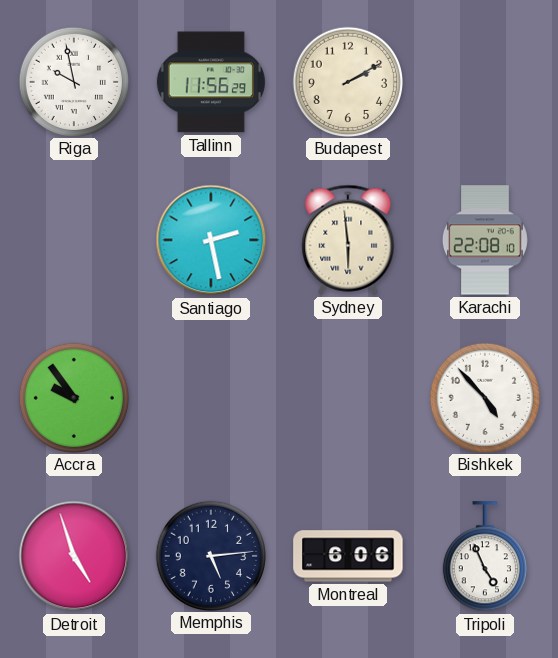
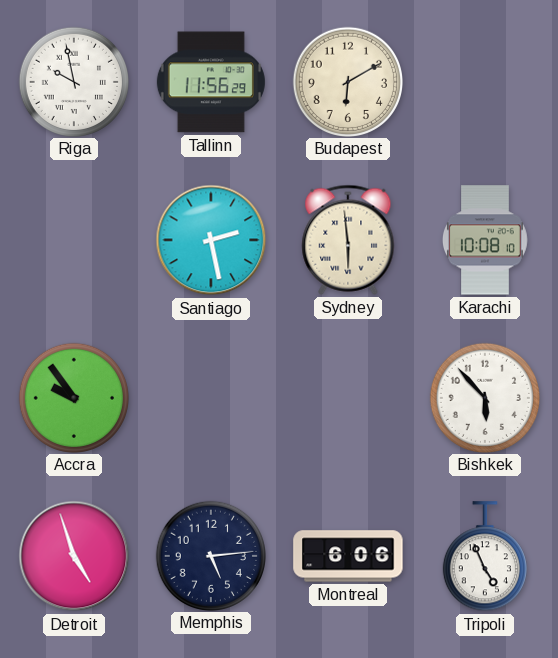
Budapest: 2:10 -> 6:10
Karachi: 22:08 -> 10:08
Bishkek: 4:53 -> 5:53
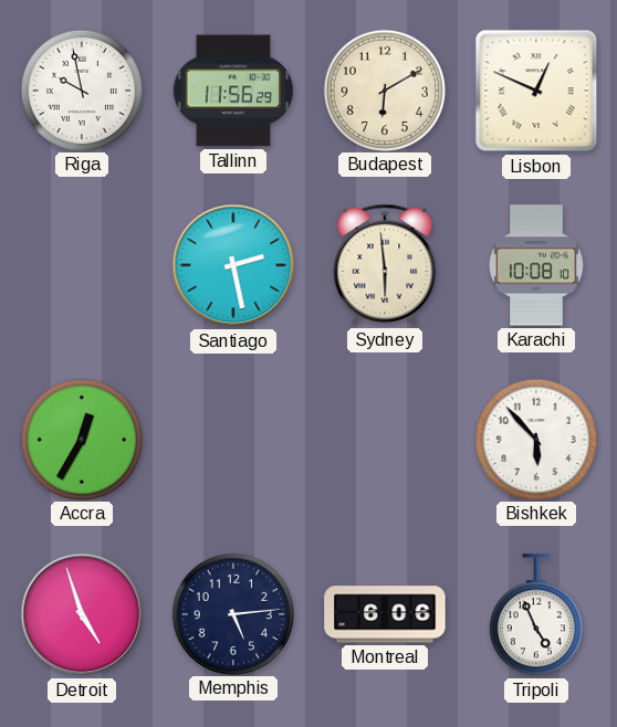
Lisbon: none -> 12:49
Accra: 9:54 -> 12:35
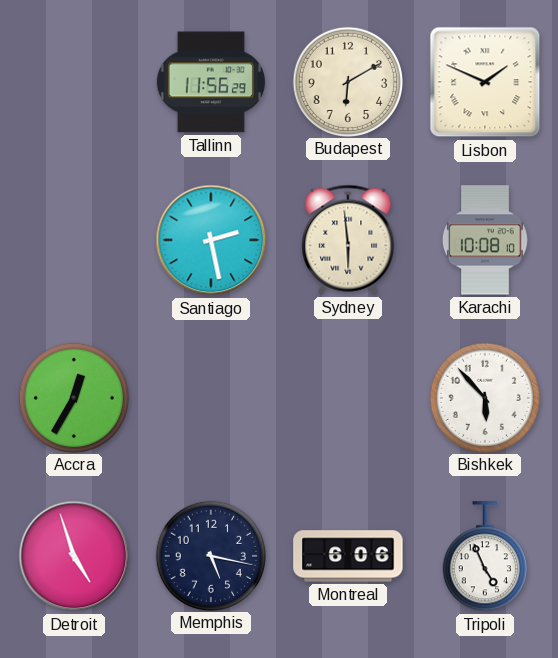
Riga: 9:58 -> none
Lisbon: 12:49 -> 1:49
Memphis: 5:14 -> 5:17
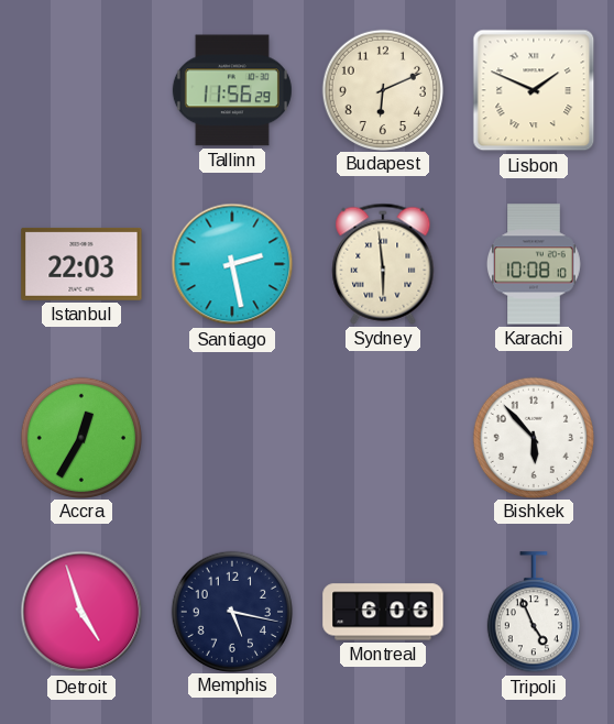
Budapest: 6:10 -> 6:11
Istanbul: none -> 22:03
